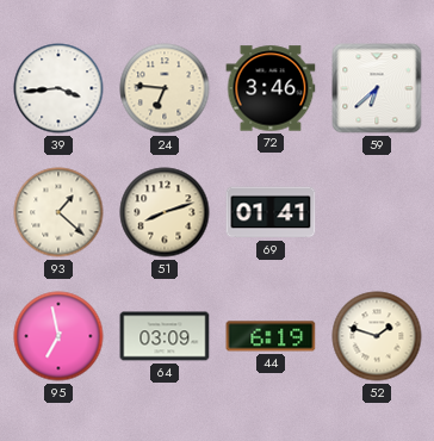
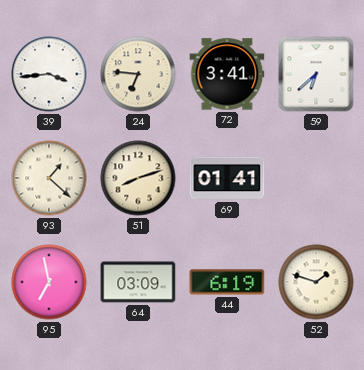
72: 3:46 -> 3:41
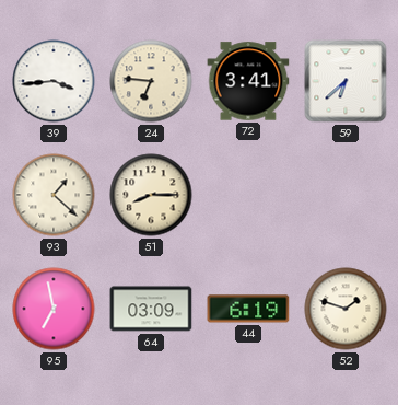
51: 8:12 -> 8:15
69: 01:41 -> none
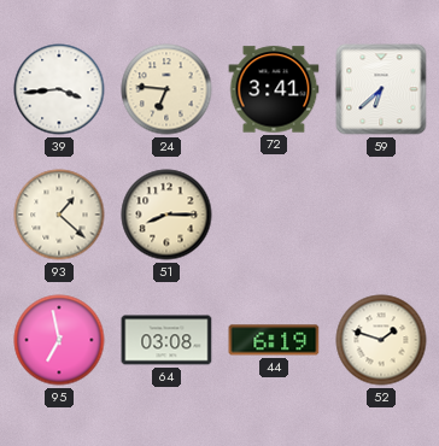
64: 03:09 -> 03:08
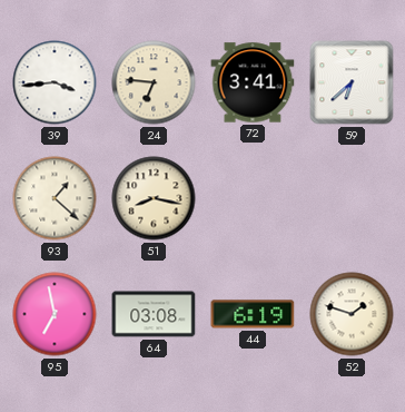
51: 8:15 -> 8:17
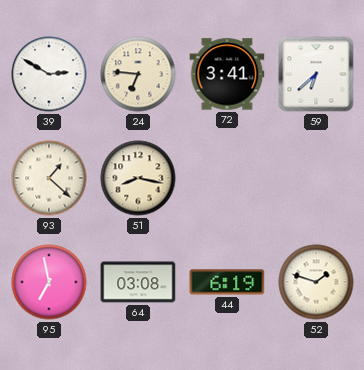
39: 3:44 -> 2:50
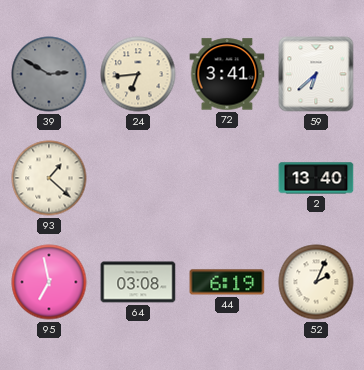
39 dial: white -> grey
24: 6:46 -> 6:44
51: 8:17 -> none
2: none -> 13:40
52: 1:48 -> 2:04
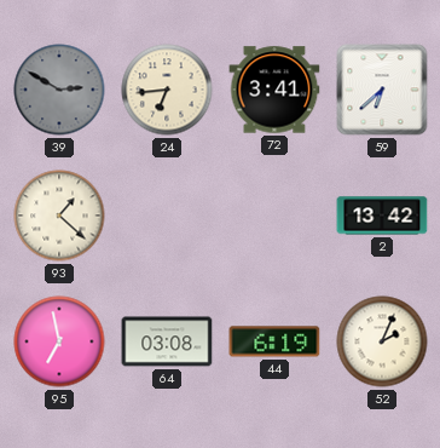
2: 13:40 -> 13:42
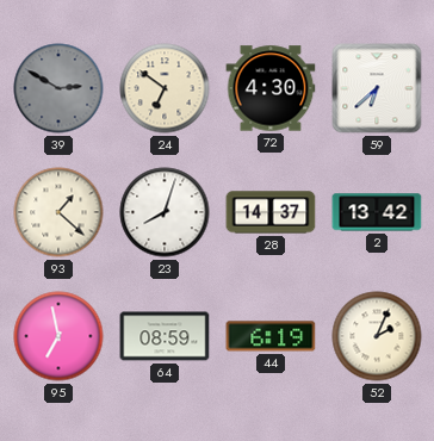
24: 6:44 -> 6:51
72: 3:41 -> 4:30
23: none -> 8:03
28: none -> 14:37
64: 03:08 -> 08:59
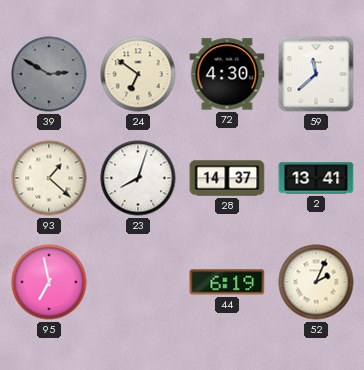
59: 6:38 -> 11:38
2: 13:42 -> 13:41
64: 08:59 -> none
